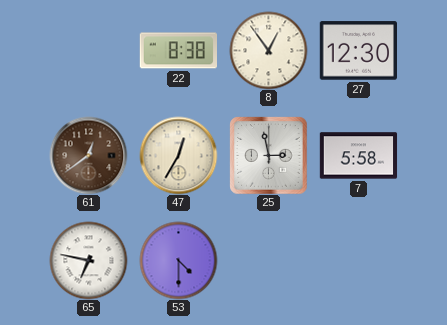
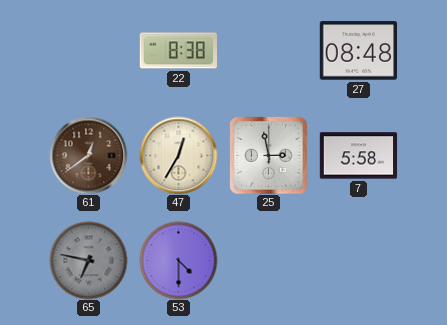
8: 12:54 -> none
27: 12:30 -> 08:48
65 dial: white -> grey
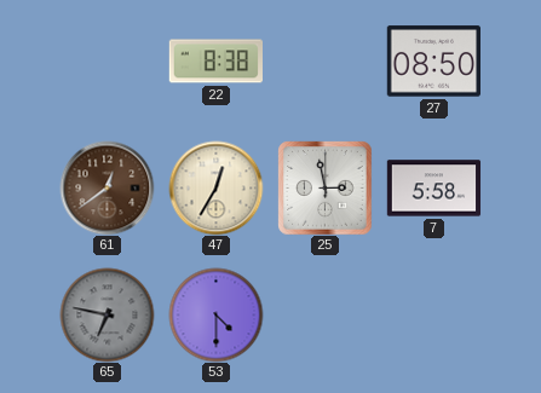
27: 08:48 -> 08:50
